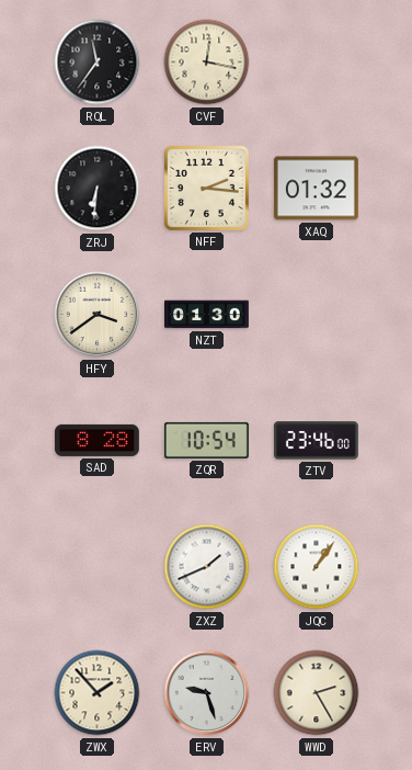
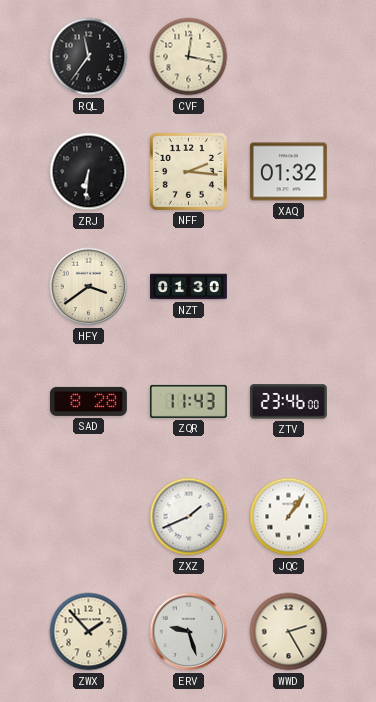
ZQR: 10:54 -> 11:43
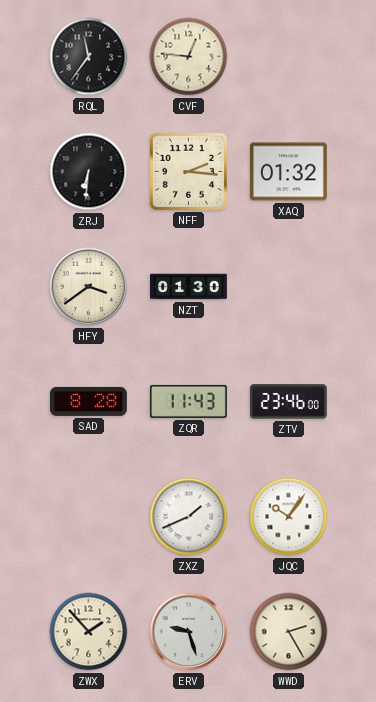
CVF: 12:17 -> 12:46
JQC: 1:06 -> 10:06
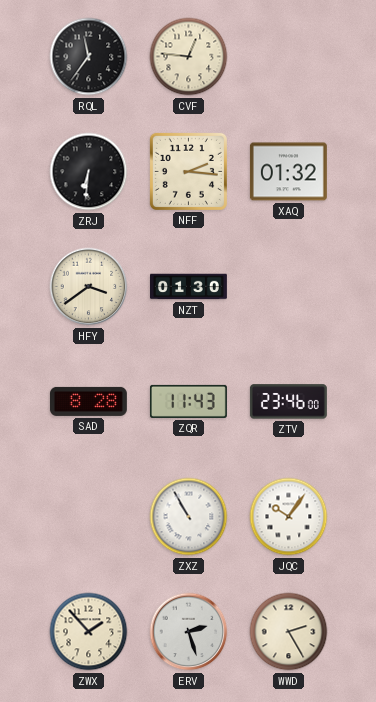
ZXZ: 1:41 -> 10:55
ERV: 9:27 -> 2:27
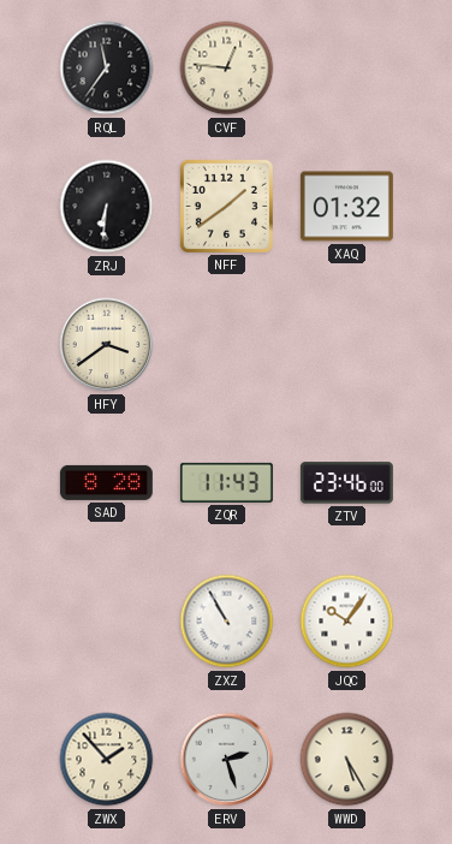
NFF: 2:16 -> 1:39
NZT: 01:30 -> none
WWD: 2:25 -> 5:25
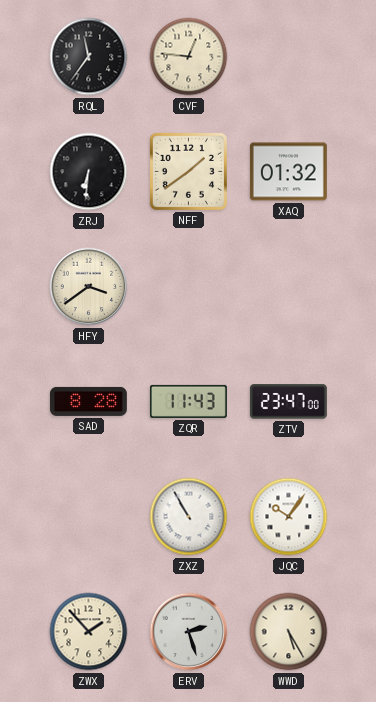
ZTV: 23:46 -> 23:47
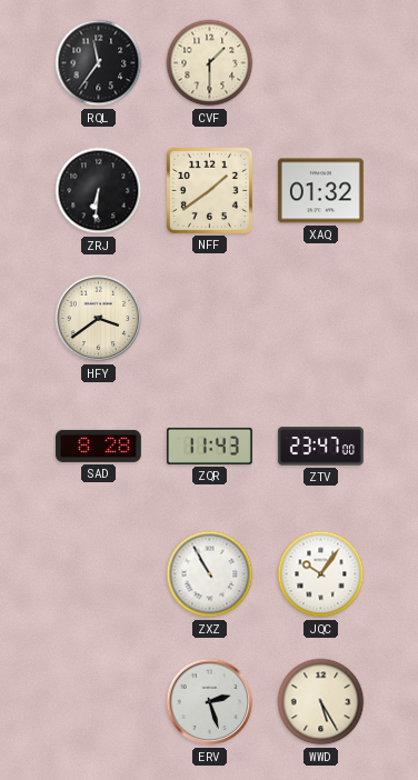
CVF: 12:46 -> 1:30
ZWX: 1:53 -> none
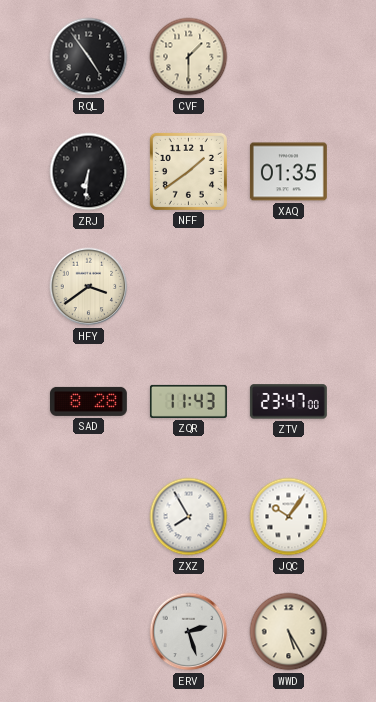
RQL: 11:36 -> 4:54
XAQ: 01:32 -> 01:35
ZXZ: 10:55 -> 7:55
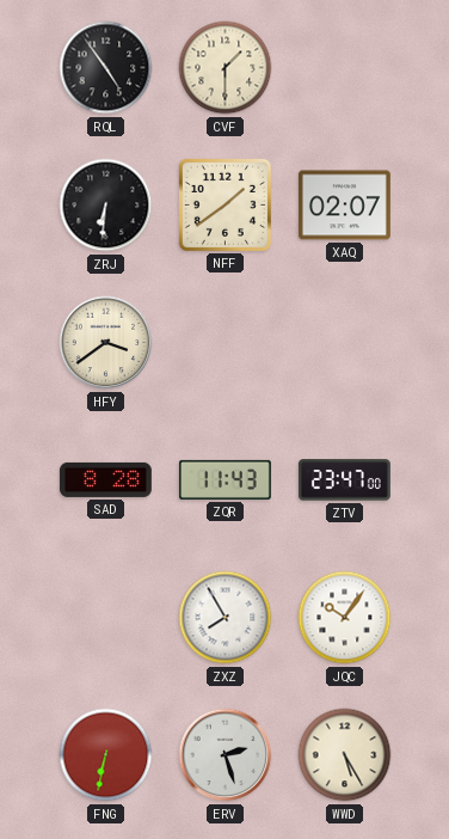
XAQ: 01:35 -> 02:07
FNG: none -> 6:32
